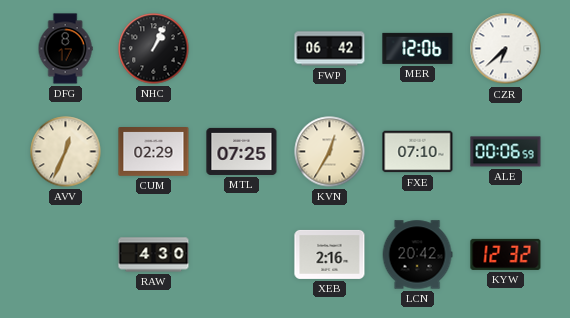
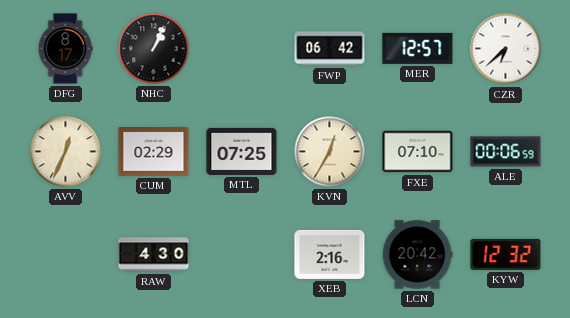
MER: 12:06 -> 12:57
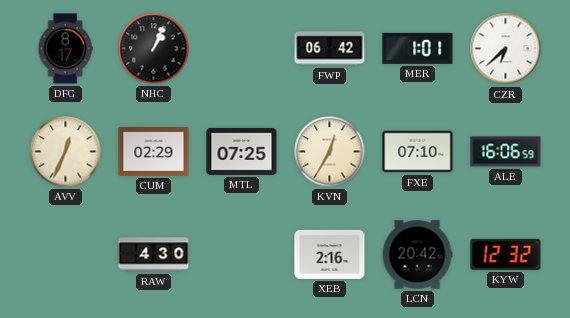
MER: 12:57 -> 1:01
ALE: 00:06 -> 16:06
